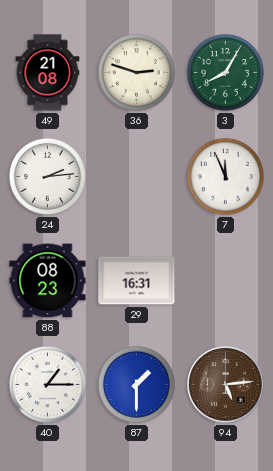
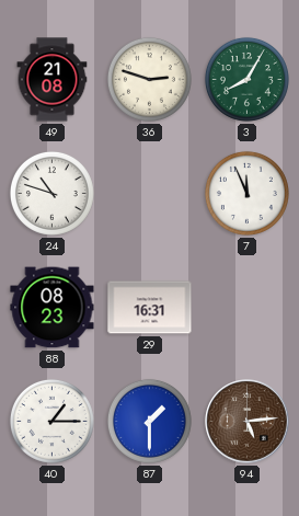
24: 2:14 -> 10:48
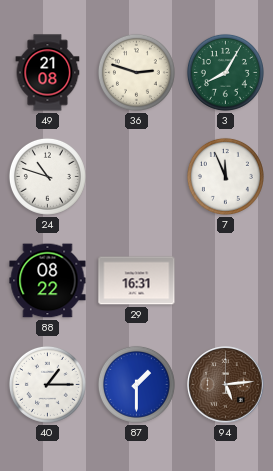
88: 08:23 -> 08:22
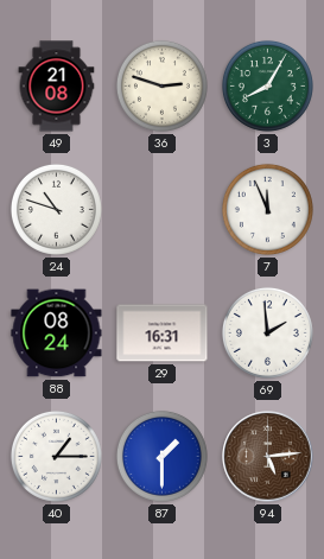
88: 08:22 -> 08:24
69: none -> 1:59
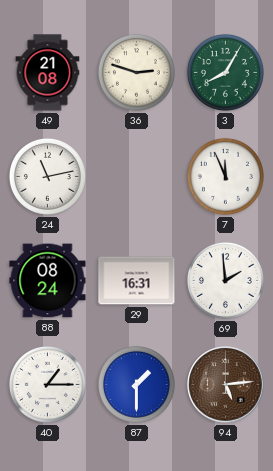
24: 10:48 -> 11:13
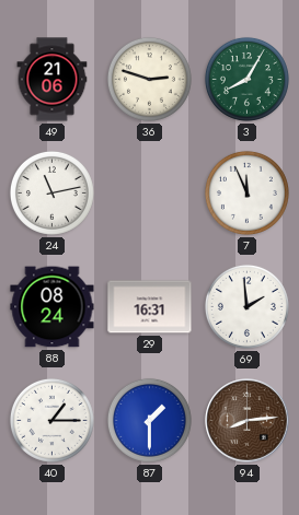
49: 21:08 -> 21:06
94: 5:14 -> 8:14
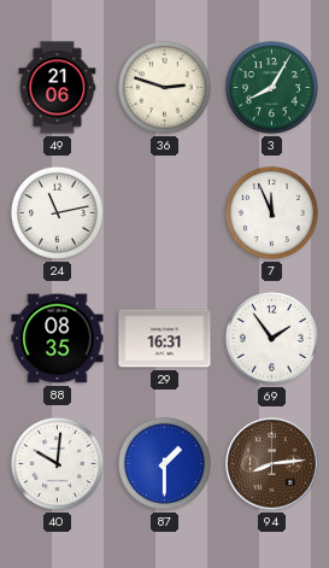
88: 08:24 -> 08:35
69: 1:59 -> 1:54
40: 1:15 -> 10:01
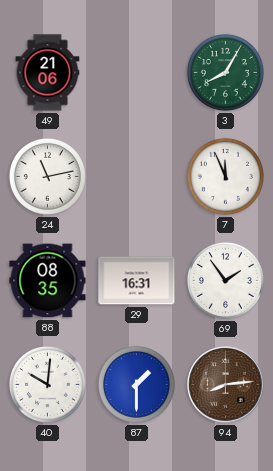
36: 2:48 -> none
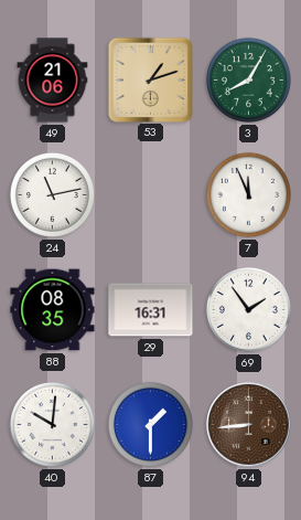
53: none -> 1:12
94: 8:14 -> 8:44
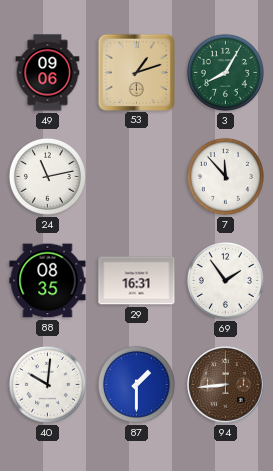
49: 21:06 -> 09:06
7: 11:56 -> 11:53
